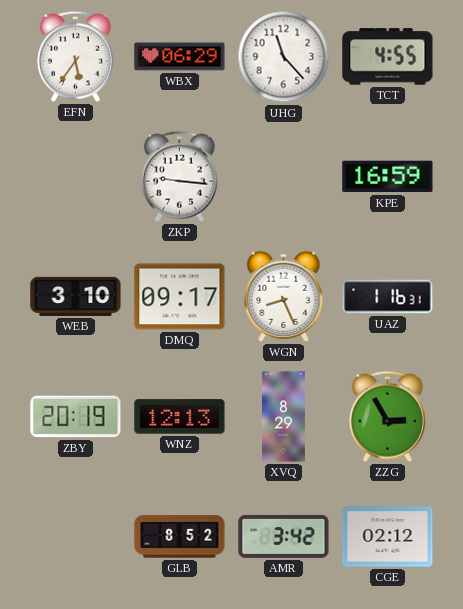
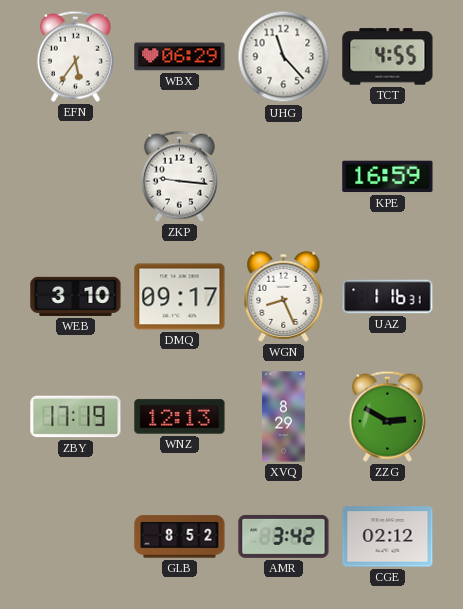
ZBY: 20:19 -> 17:19
ZZG: 2:55 -> 2:50
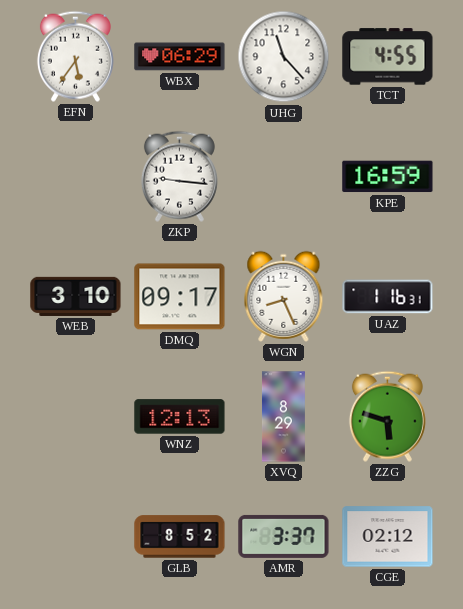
ZBY: 17:19 -> none
ZZG: 2:50 -> 5:48
AMR: 3:42 -> 3:37
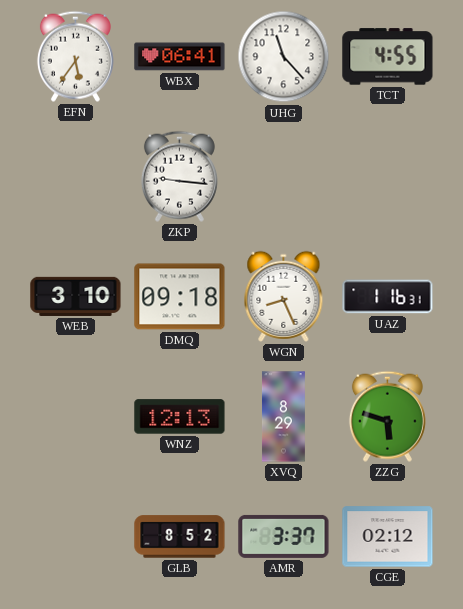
WBX: 06:29 -> 06:41
KPE: 16:59 -> none
DMQ: 09:17 -> 09:18
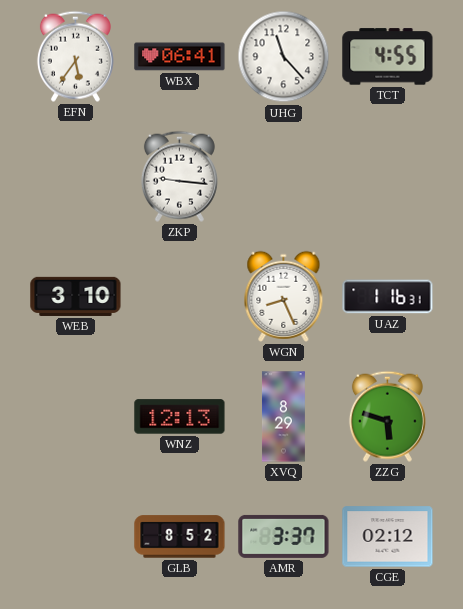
DMQ: 09:18 -> none
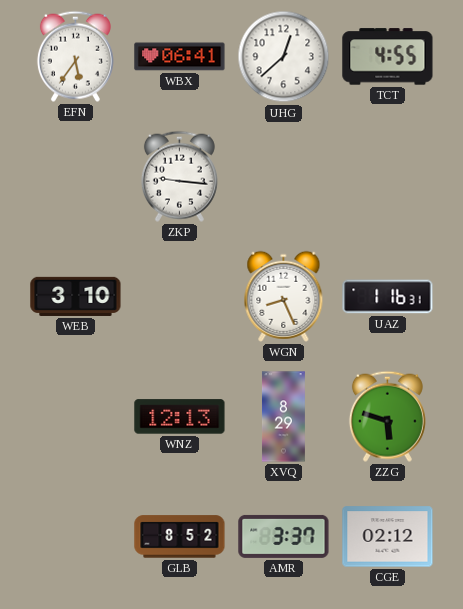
UHG: 11:23 -> 12:38
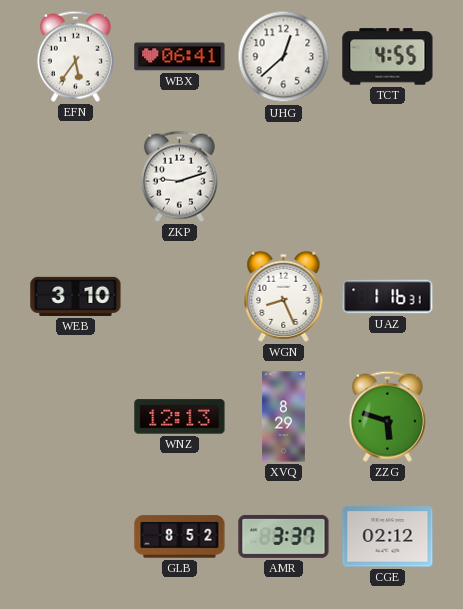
ZKP: 9:16 -> 9:12
